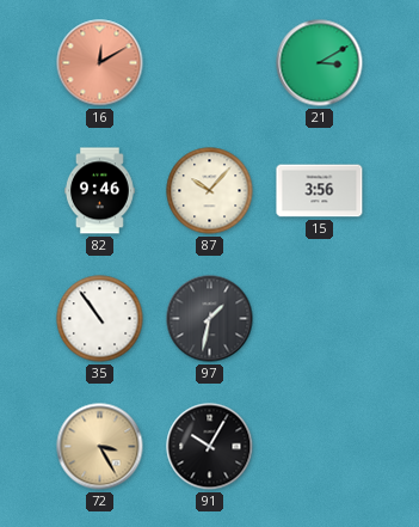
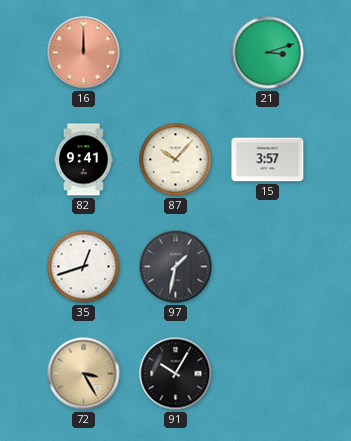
16: 12:10 -> 12:00
21: 3:10 -> 3:12
82: 9:46 -> 9:41
15: 3:56 -> 3:57
35: 10:54 -> 12:42
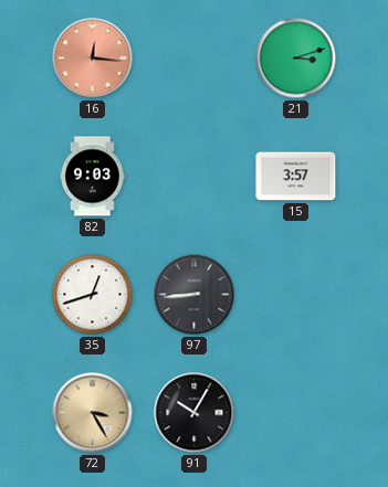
16: 12:00 -> 12:16
82: 9:41 -> 9:03
87: 10:07 -> none
97: 1:32 -> 8:44
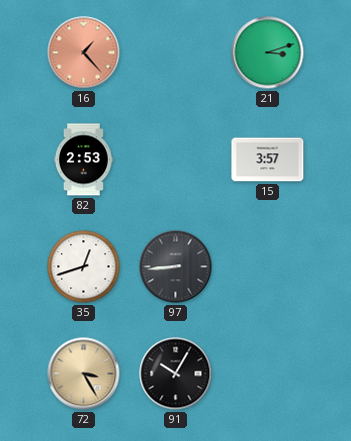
16: 12:16 -> 1:23
82: 9:03 -> 2:53
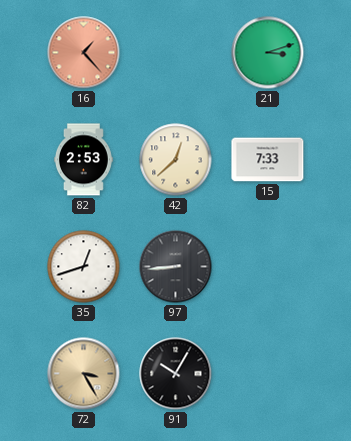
42: none -> 12:38
15: 3:57 -> 7:33
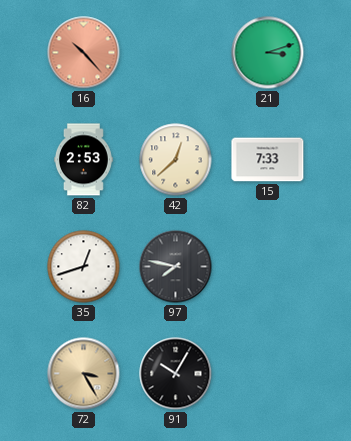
16: 1:23 -> 10:23
97: 8:44 -> 7:47
